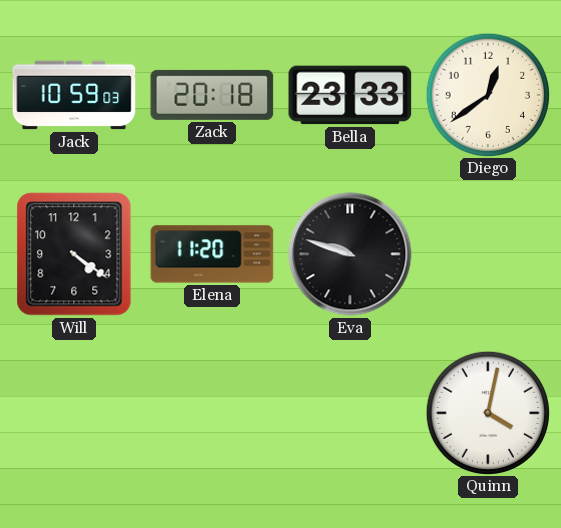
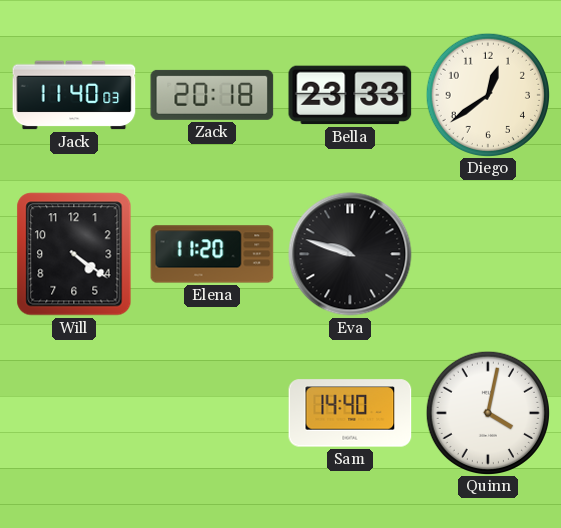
Jack: 10:59 -> 11:40
Sam: none -> 14:40
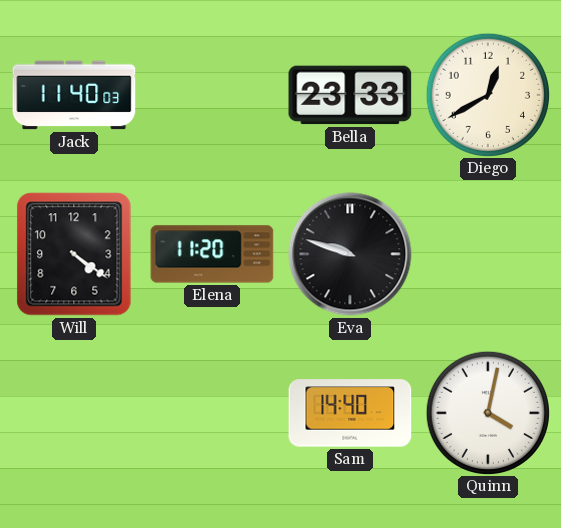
Zack: 20:18 -> none
Diego: 12:39 -> 12:40
